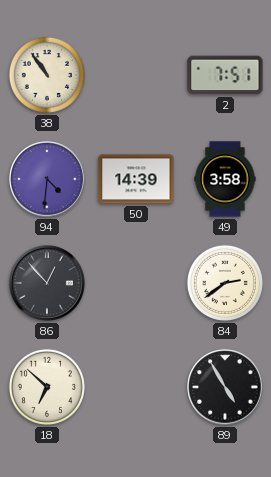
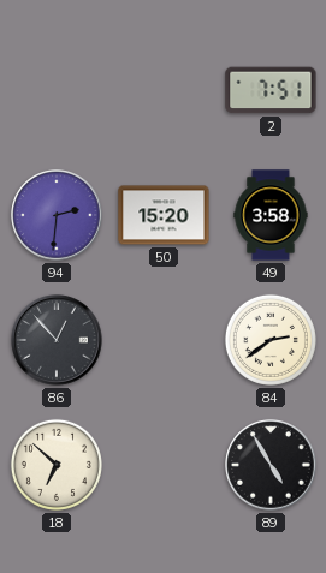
38: 10:54 -> none
94: 4:31 -> 2:31
50: 14:39 -> 15:20
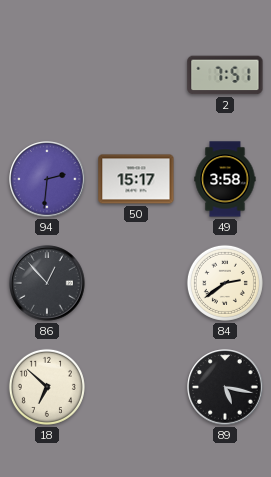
50: 15:20 -> 15:17
89: 4:55 -> 5:17
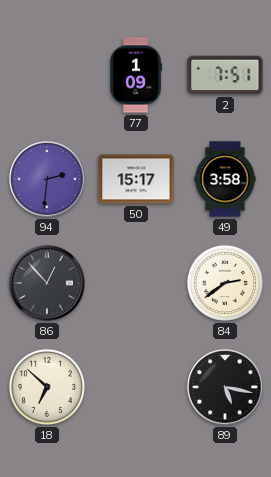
77: none -> 1:09
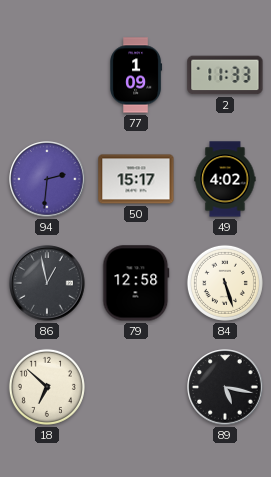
2: 7:51 -> 11:33
49: 3:58 -> 4:02
86: 12:53 -> 12:58
79: none -> 12:58
84: 2:39 -> 5:27
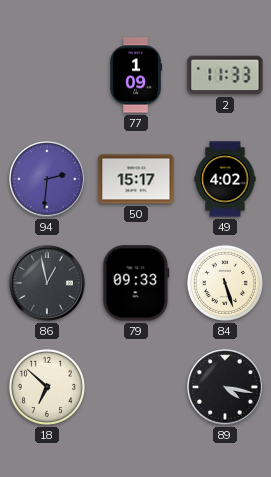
79: 12:58 -> 09:33
89: 5:17 -> 4:17
